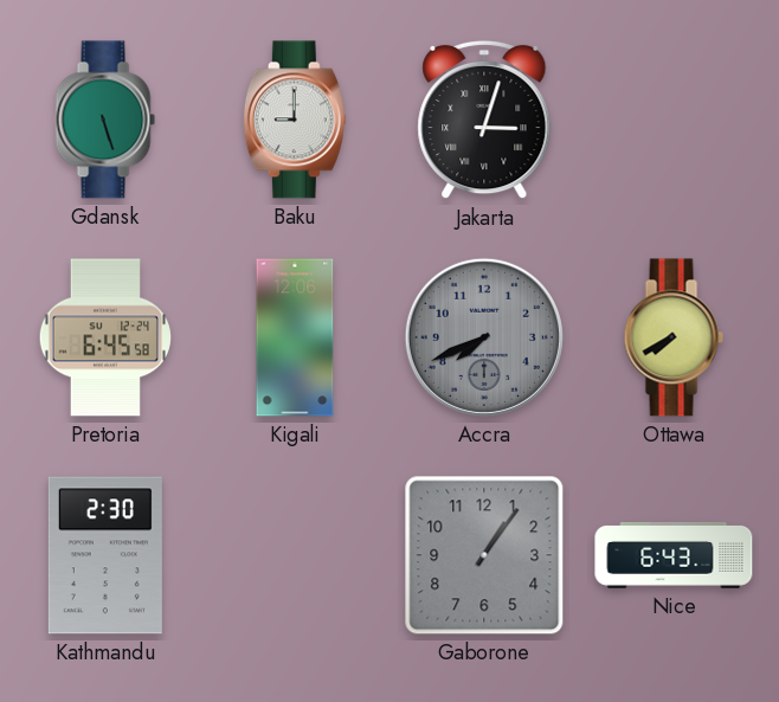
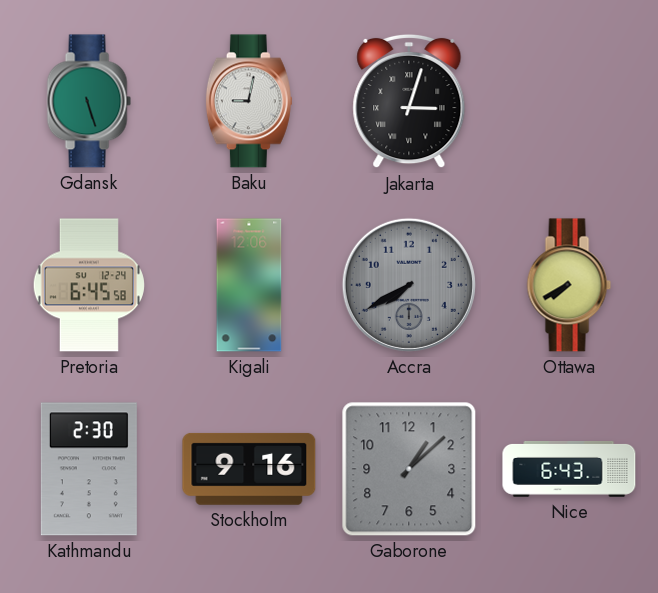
Baku: 9:00 -> 9:02
Accra: 7:41 -> 7:40
Stockholm: none -> 9:16
Gaborone: 1:06 -> 1:08
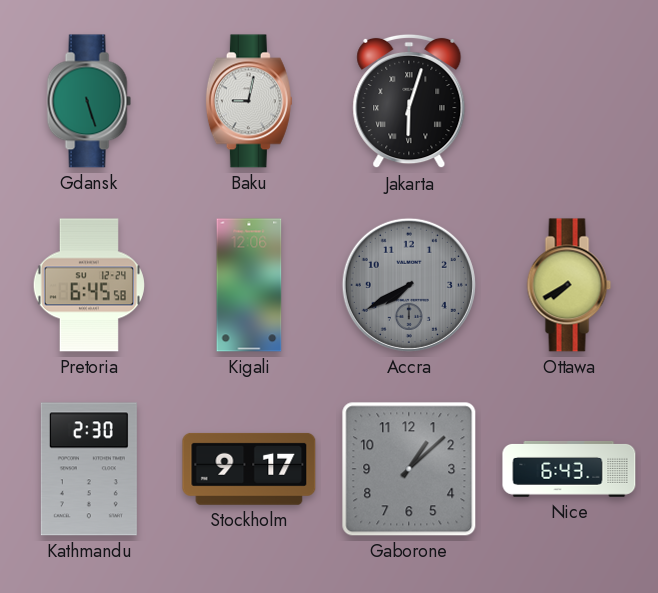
Jakarta: 3:03 -> 6:03
Stockholm: 9:16 -> 9:17
